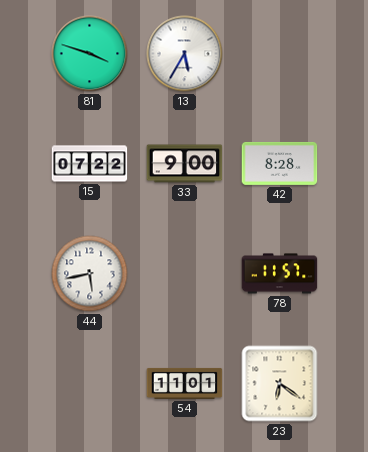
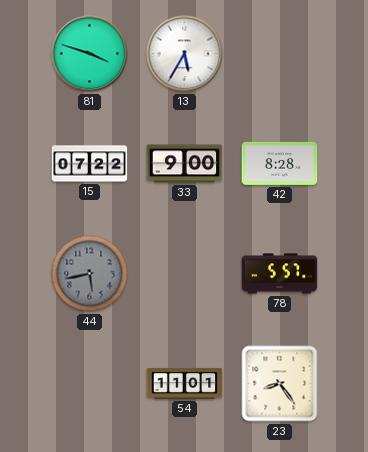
44 dial: white -> grey
78: 11:57 -> 5:57
23: 6:21 -> 8:24
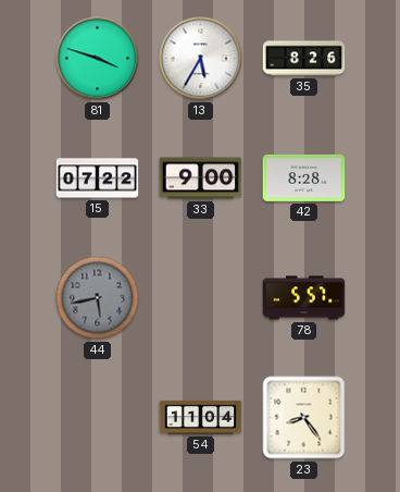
35: none -> 8:26
54: 11:01 -> 11:04
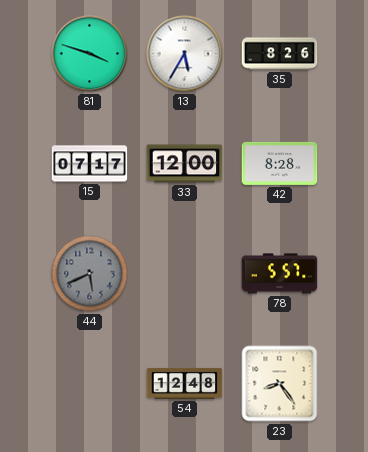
15: 07:22 -> 07:17
33: 9:00 -> 12:00
44: 5:43 -> 5:41
54: 11:04 -> 12:48
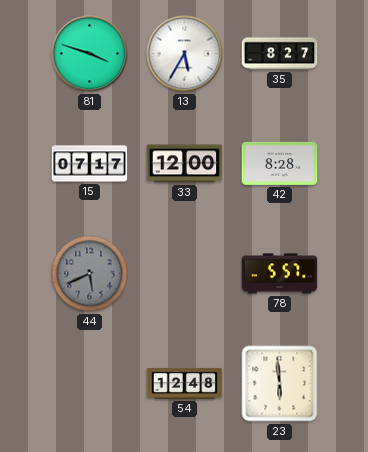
35: 8:26 -> 8:27
23: 8:24 -> 5:59
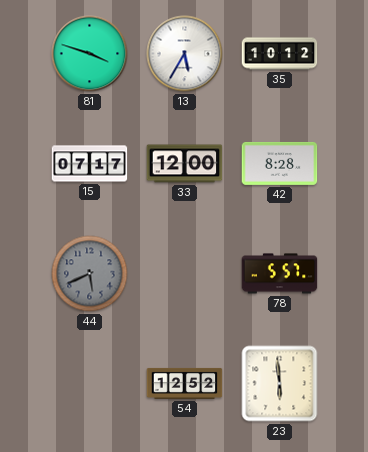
35: 8:27 -> 10:12
54: 12:48 -> 12:52
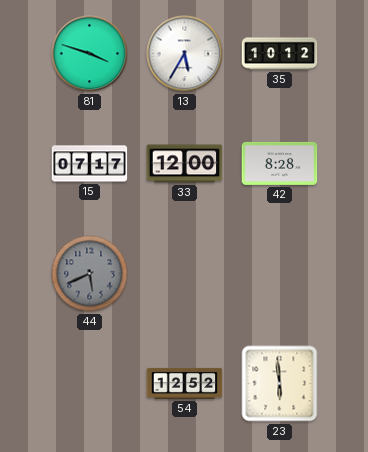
78: 5:57 -> none
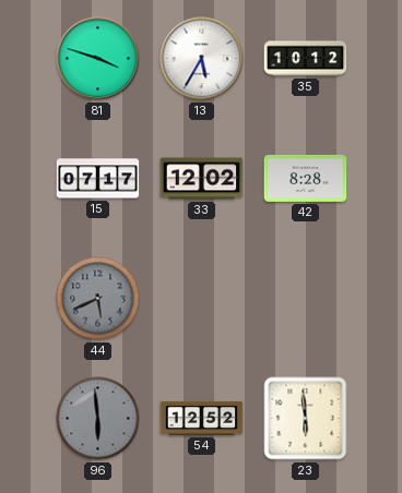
33: 12:00 -> 12:02
96: none -> 5:59
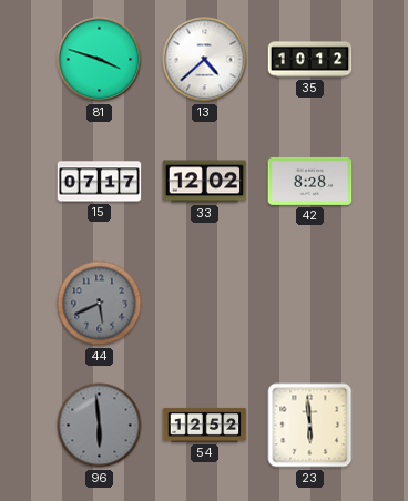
13: 5:35 -> 4:38
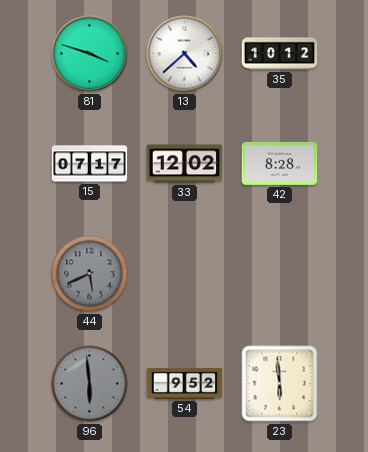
54: 12:52 -> 9:52
